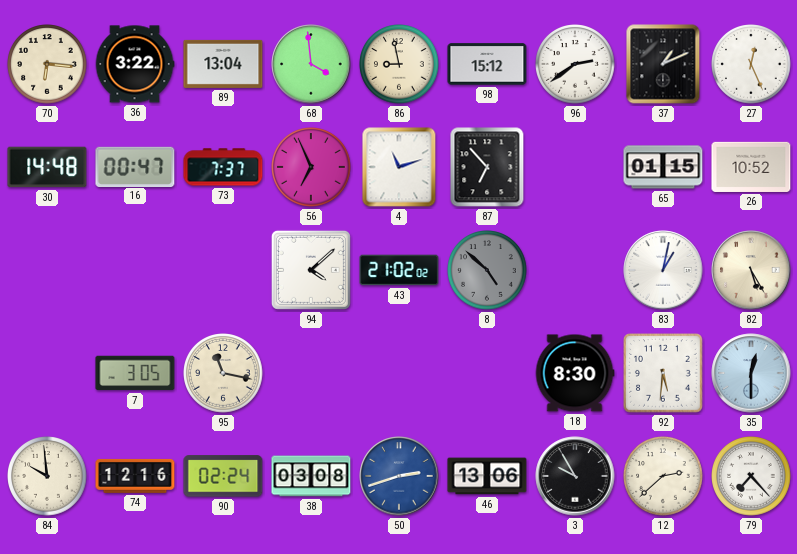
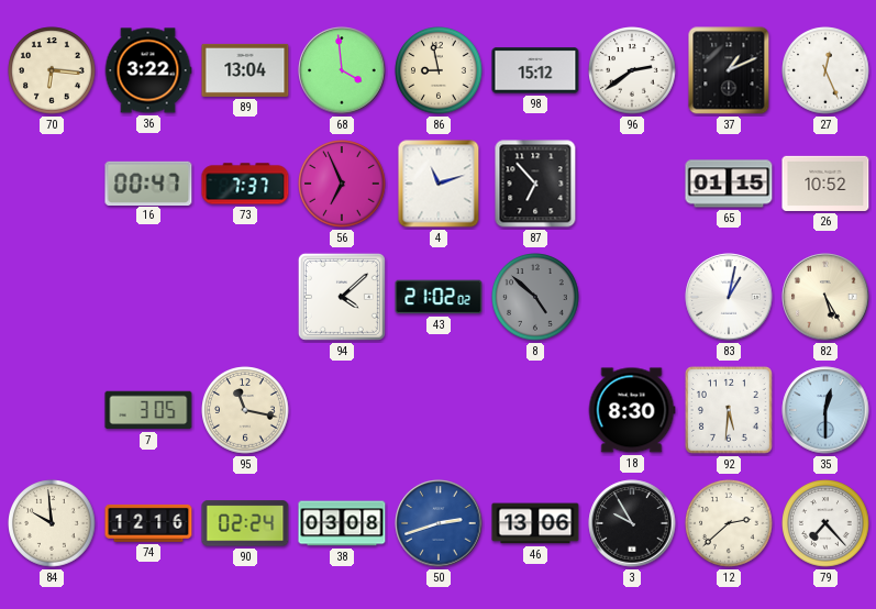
30: 14:48 -> none
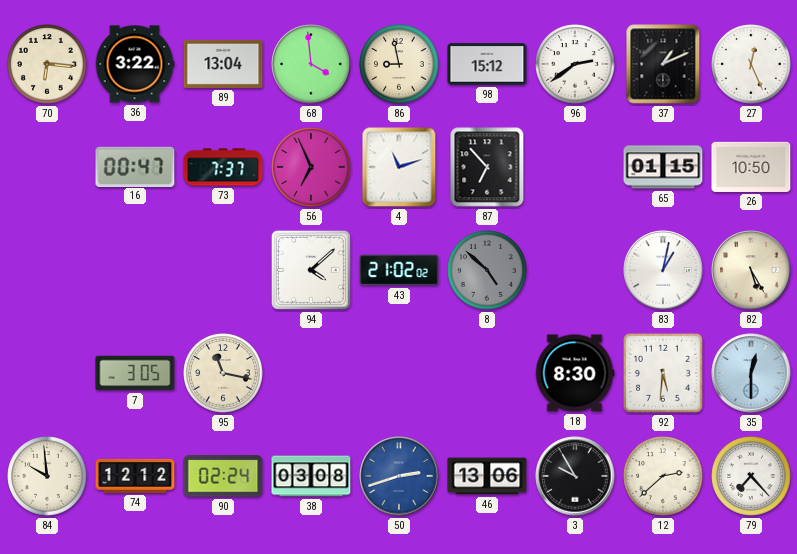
26: 10:52 -> 10:50
74: 12:16 -> 12:12
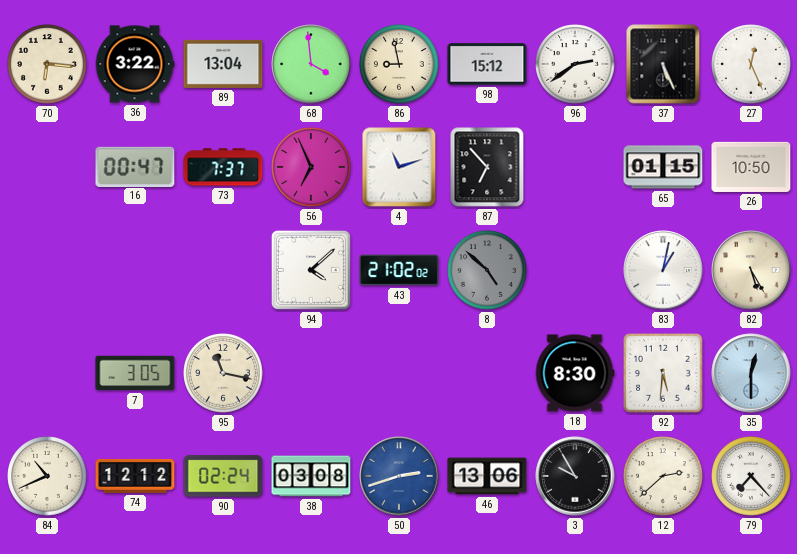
37: 1:11 -> 5:26
84: 9:59 -> 10:41
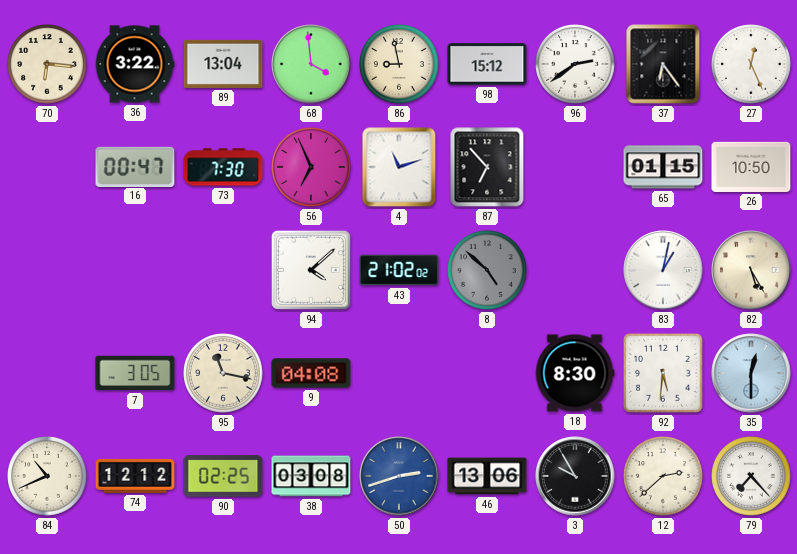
37: 5:26 -> 6:24
73: 7:37 -> 7:30
9: none -> 04:08
90: 02:24 -> 02:25
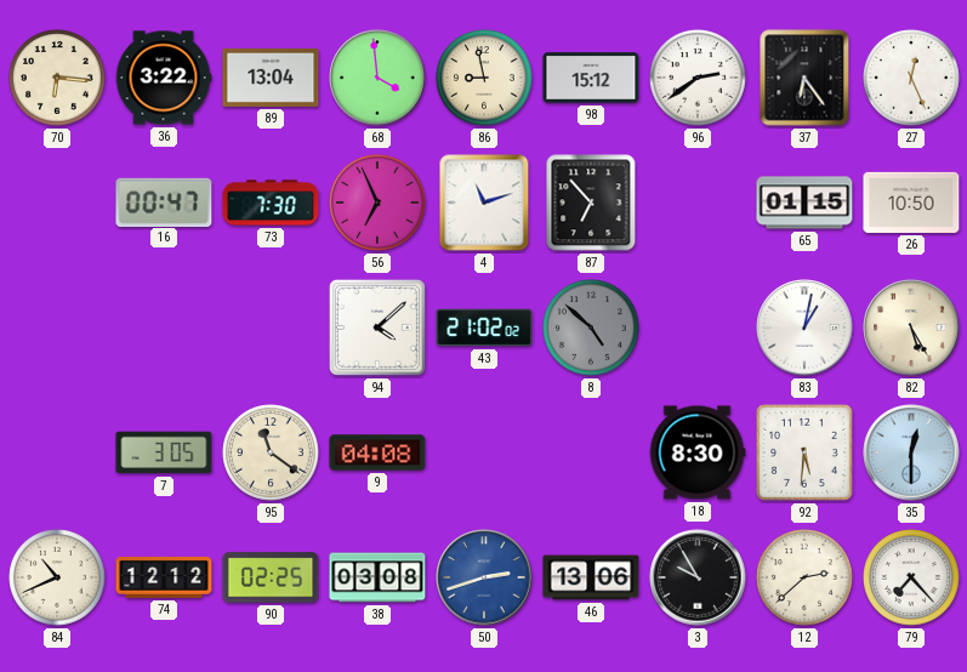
95: 11:17 -> 11:21
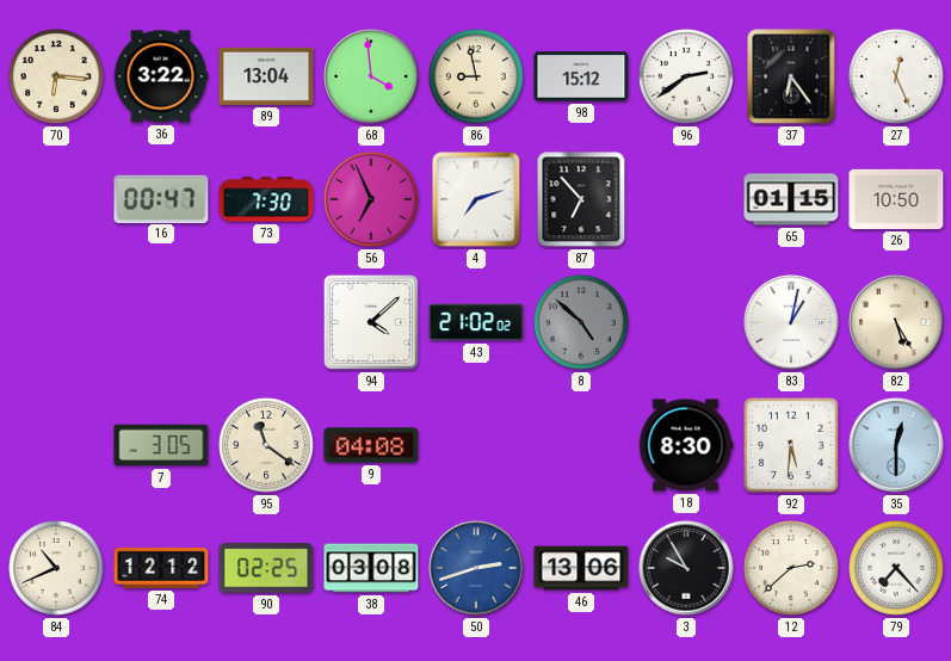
4: 11:12 -> 7:12
